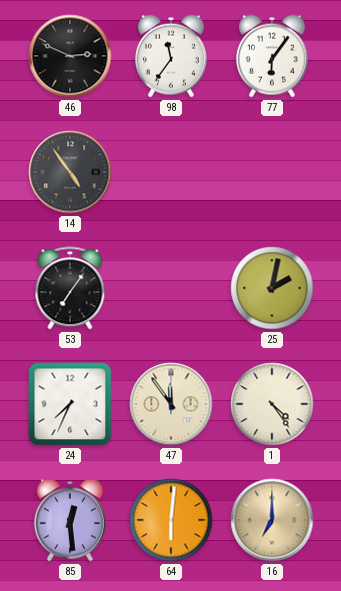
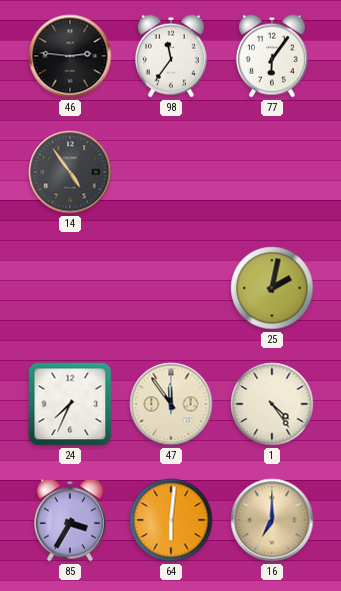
46: 2:49 -> 2:46
53: 7:06 -> none
85: 12:29 -> 3:35
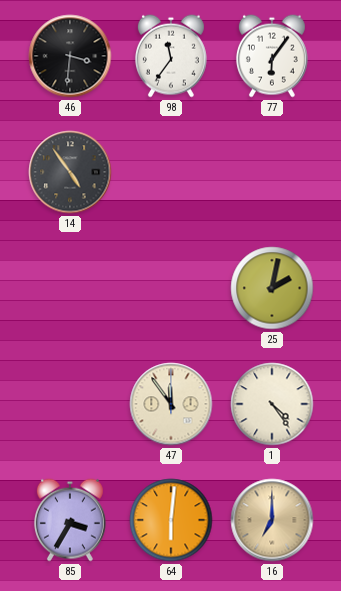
46: 2:46 -> 3:31
24: 7:34 -> none
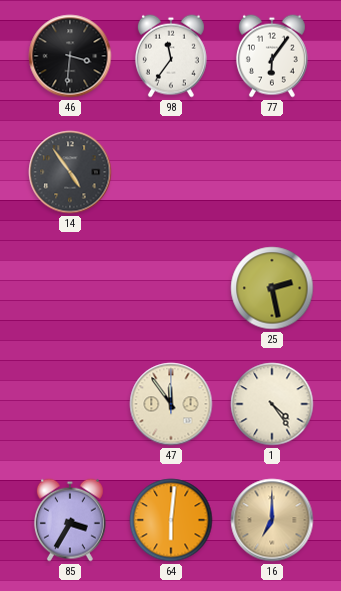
25: 2:02 -> 2:28
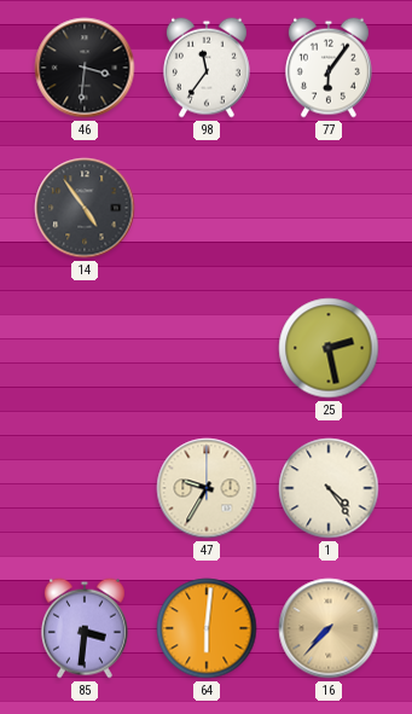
47: 11:54 -> 9:35
85: 3:35 -> 3:31
16: 7:00 -> 7:37
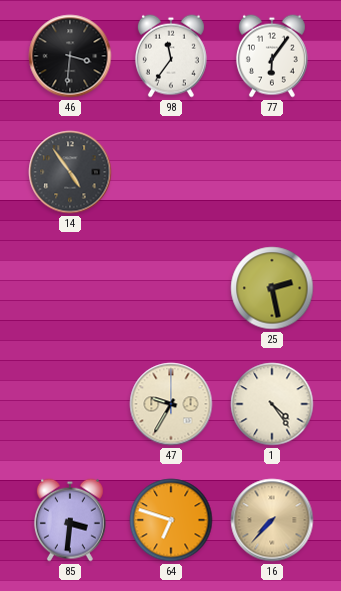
64: 6:01 -> 6:48
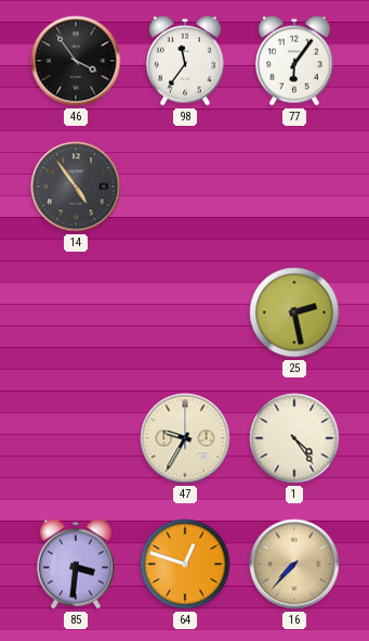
46: 3:31 -> 3:54
64: 6:48 -> 12:48
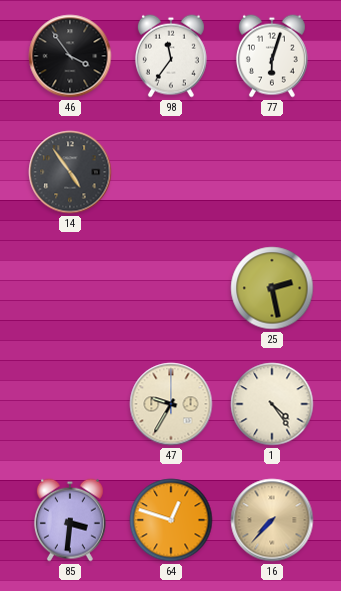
77: 6:06 -> 6:03
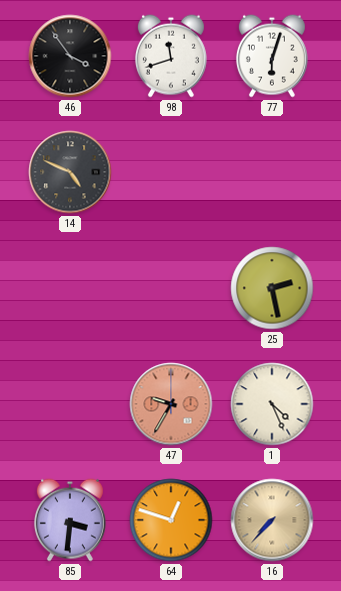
98: 11:36 -> 11:42
14: 4:54 -> 4:49
47 dial: cream -> salmon
1: 4:24 -> 4:26
